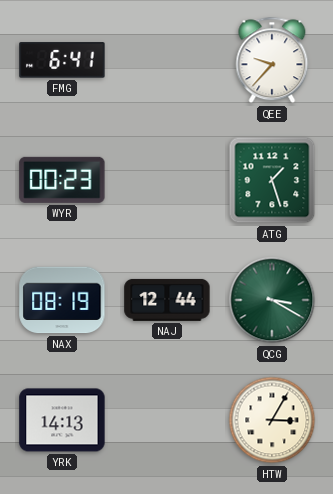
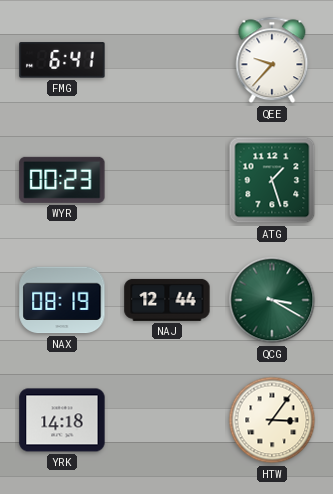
YRK: 14:13 -> 14:18
HTW: 3:05 -> 3:06
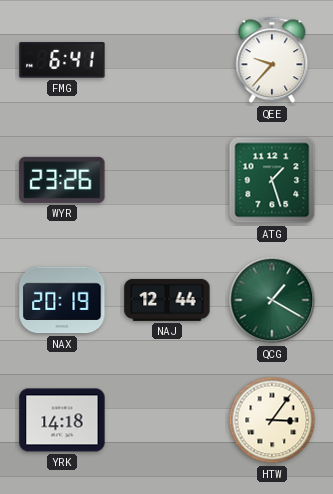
WYR: 00:23 -> 23:26
NAX: 08:19 -> 20:19
QCG: 3:20 -> 1:20
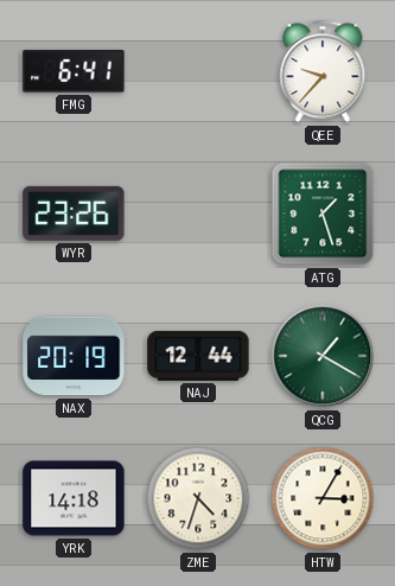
ZME: none -> 4:33
HTW: 3:06 -> 3:05
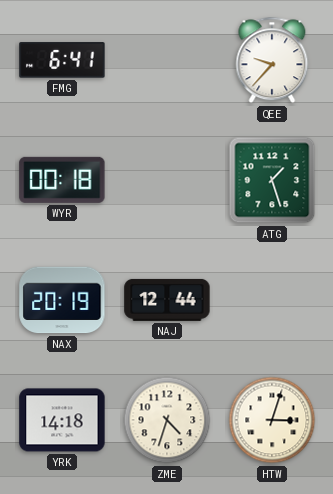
WYR: 23:26 -> 00:18
QCG: 1:20 -> none
HTW: 3:05 -> 3:03
